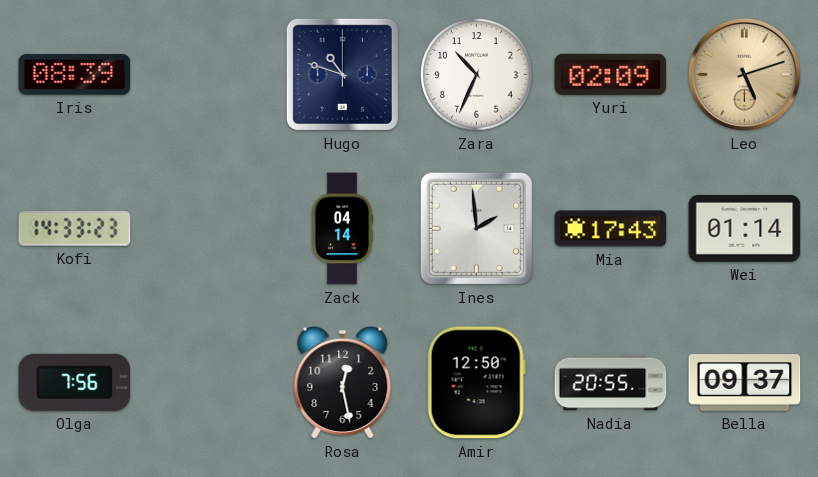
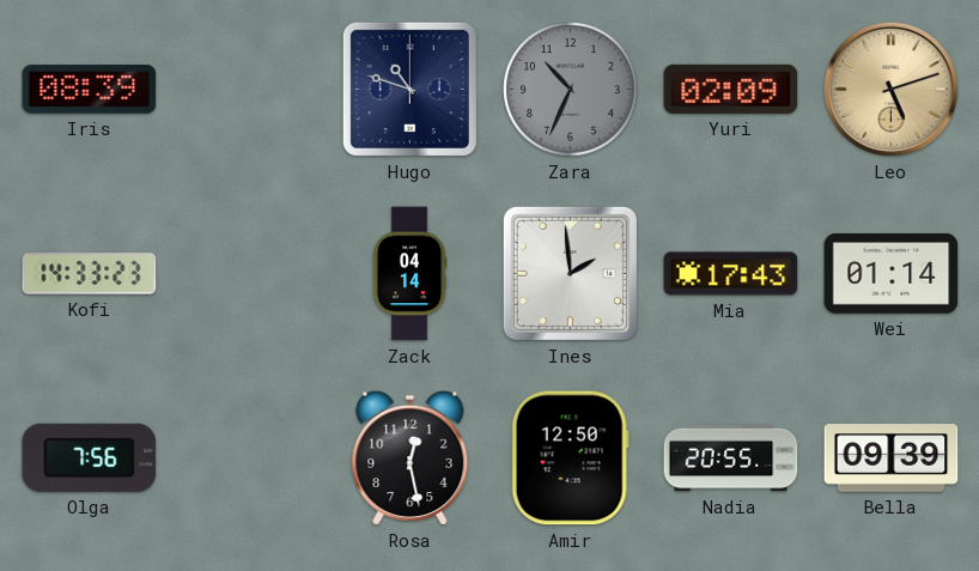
Zara dial: white -> grey
Bella: 09:37 -> 09:39
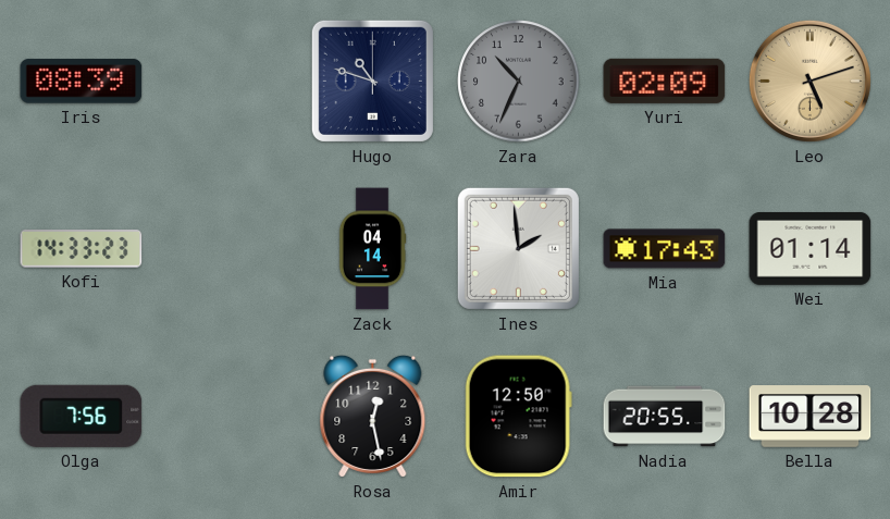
Bella: 09:39 -> 10:28
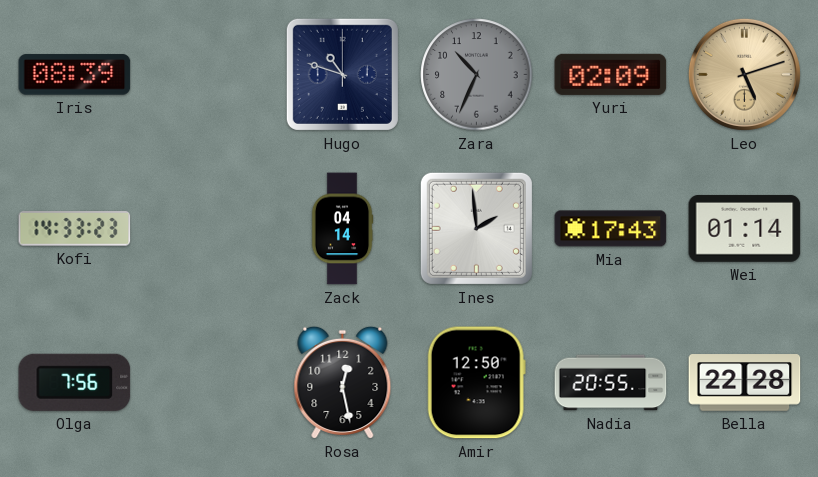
Bella: 10:28 -> 22:28
